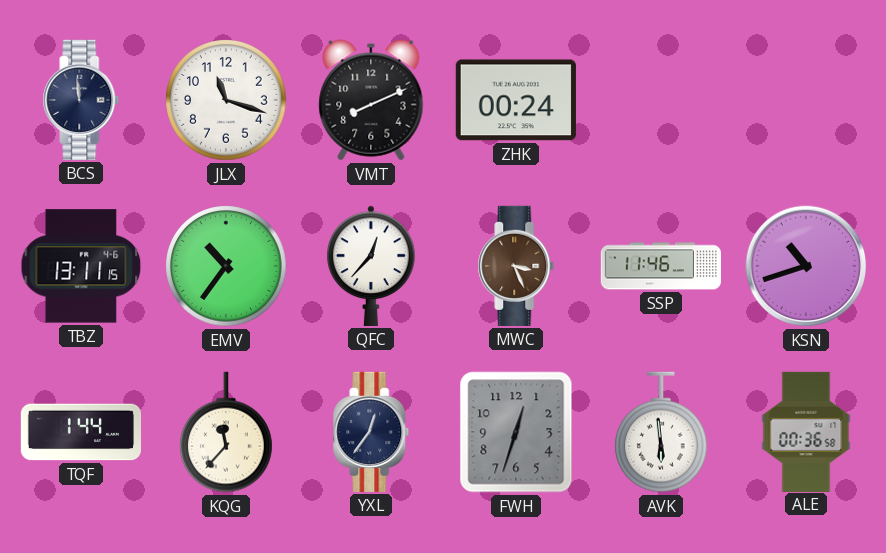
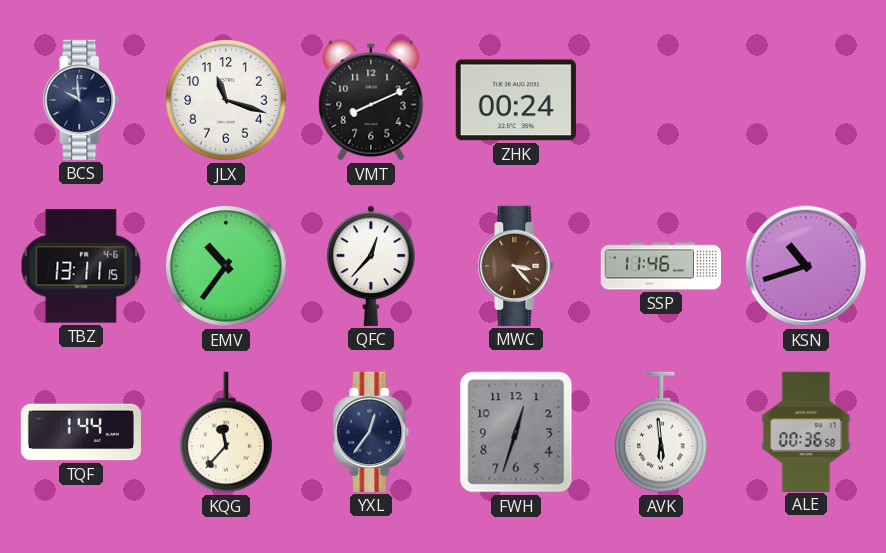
BCS: 11:59 -> 9:59
MWC: 3:26 -> 3:23
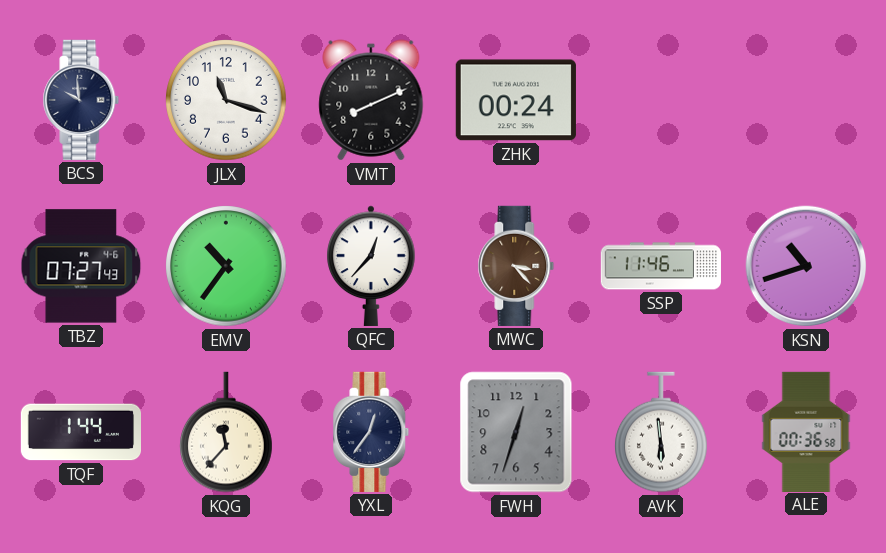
TBZ: 13:11 -> 07:27
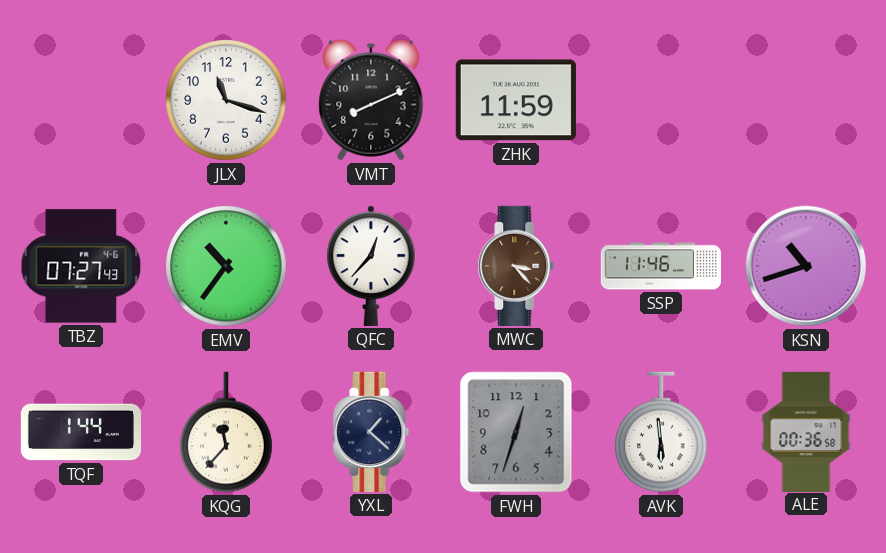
BCS: 9:59 -> none
ZHK: 00:24 -> 11:59
YXL: 12:36 -> 1:22
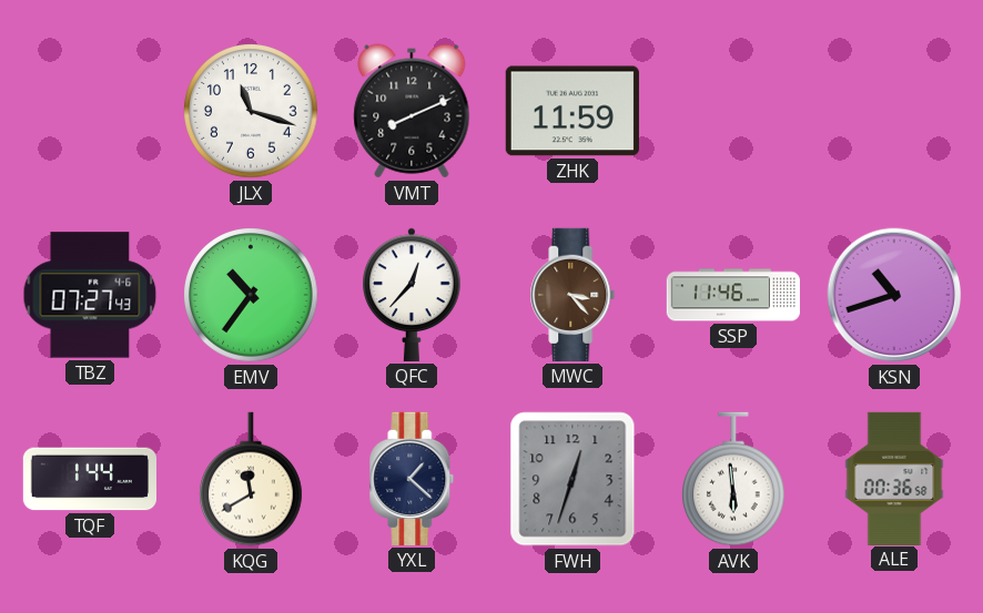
KQG: 11:37 -> 11:40
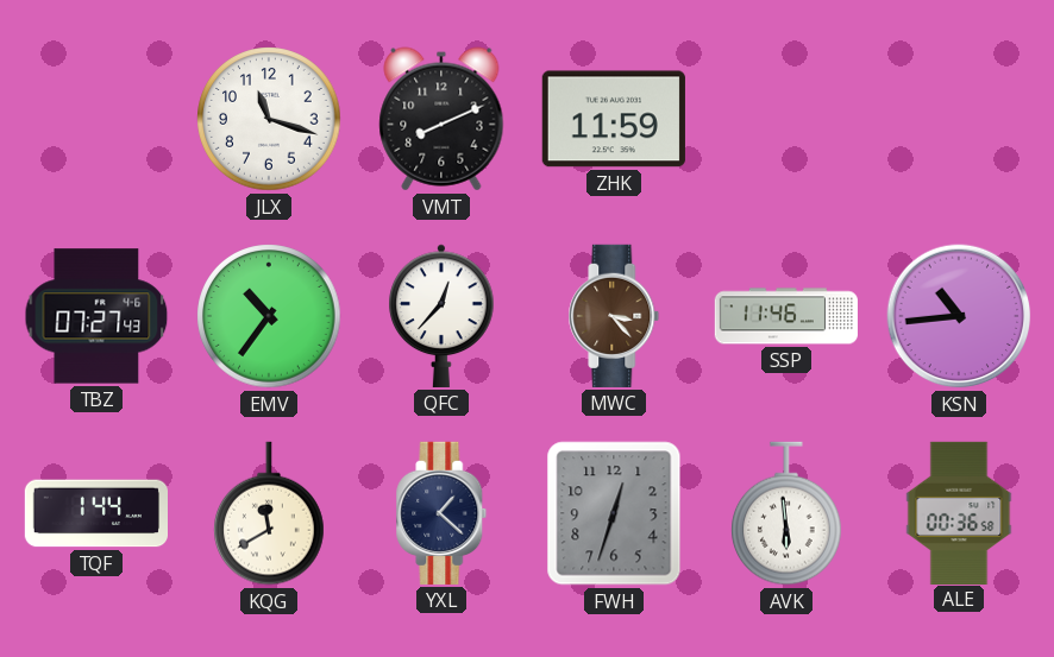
KSN: 10:42 -> 10:44
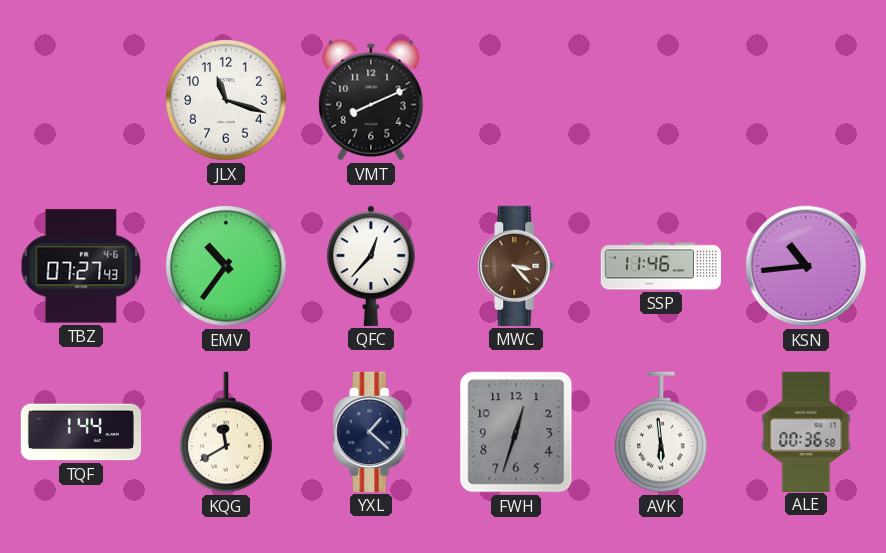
ZHK: 11:59 -> none
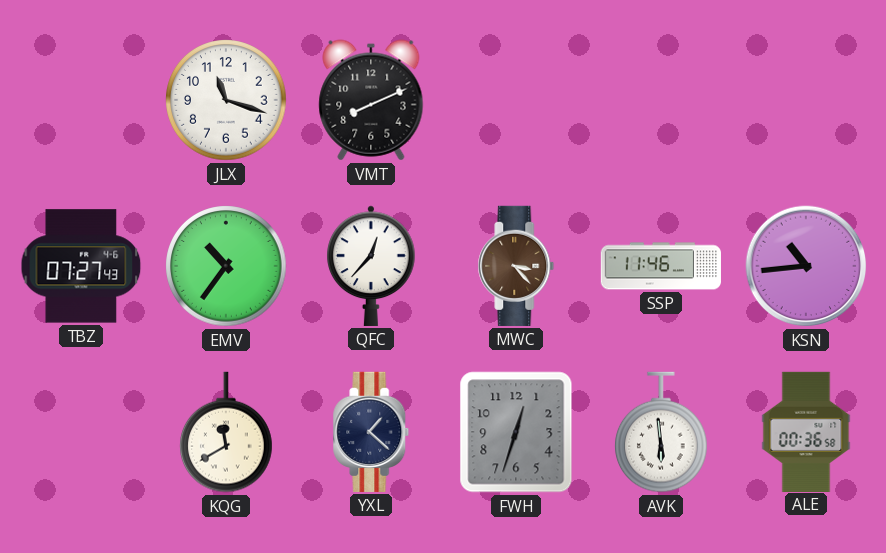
TQF: 1:44 -> none
